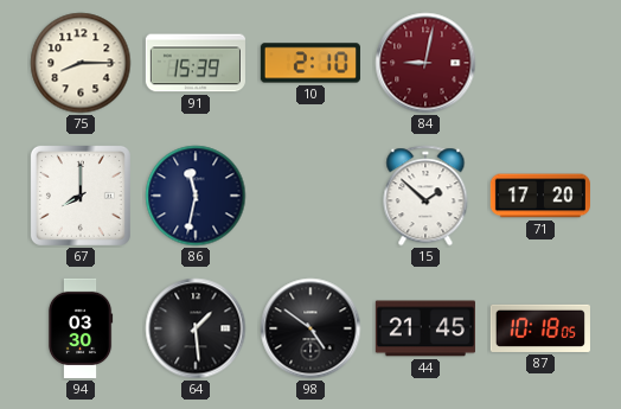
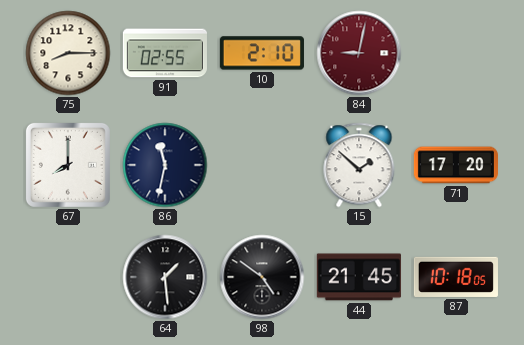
91: 15:39 -> 02:55
94: 03:30 -> none
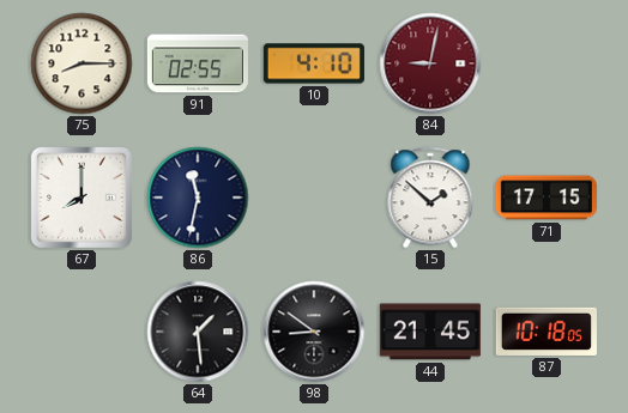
10: 2:10 -> 4:10
71: 17:20 -> 17:15
98: 4:51 -> 8:51
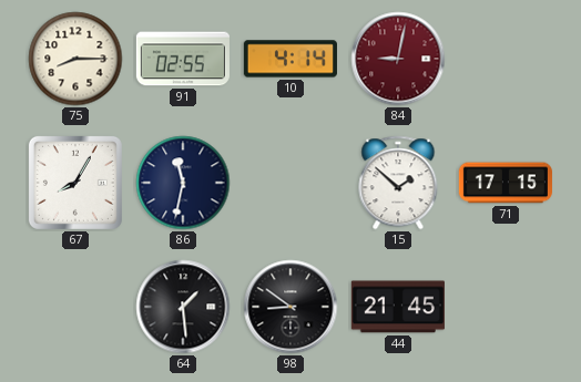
10: 4:10 -> 4:14
67: 8:00 -> 8:05
87: 10:18 -> none
